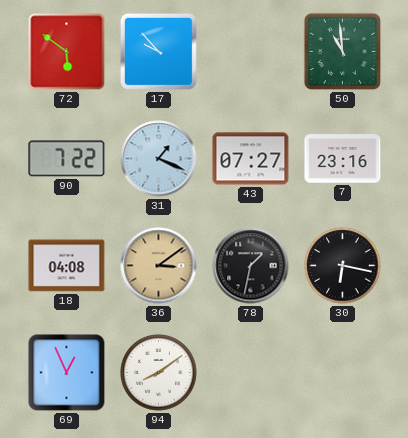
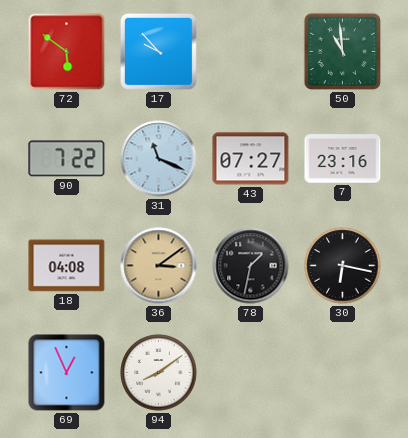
31: 1:19 -> 11:19
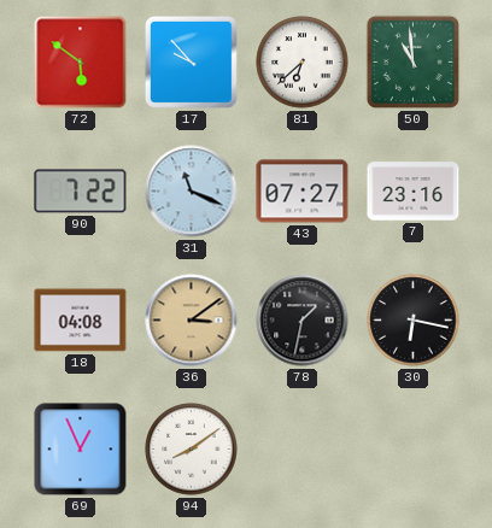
81: none -> 6:38
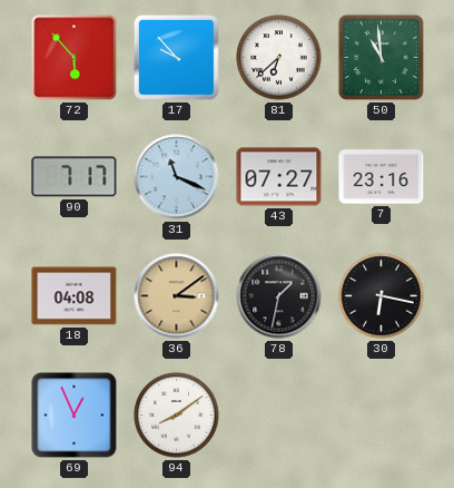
72: 5:51 -> 5:53
90: 7:22 -> 7:17
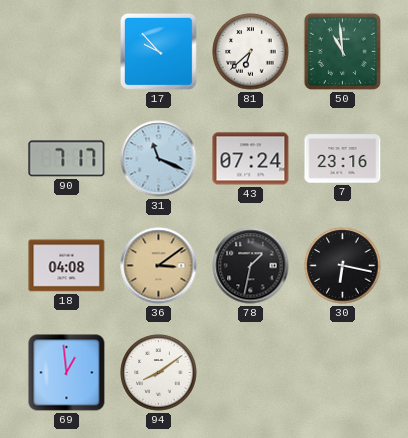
72: 5:53 -> none
43: 07:27 -> 07:24
69: 12:56 -> 12:59
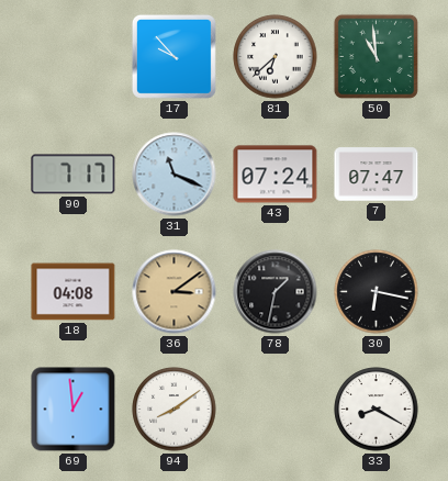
7: 23:16 -> 07:47
33: none -> 8:20
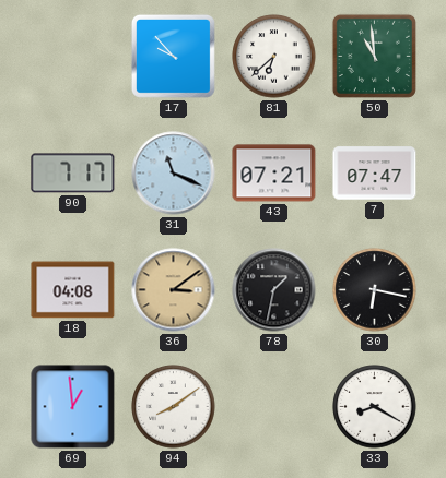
43: 07:24 -> 07:21
